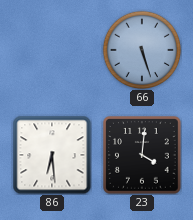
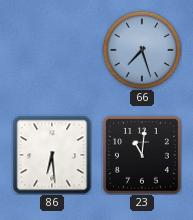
66: 5:27 -> 7:27
23: 4:01 -> 11:01
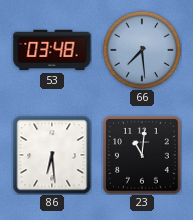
53: none -> 03:48
66: 7:27 -> 7:29
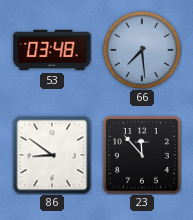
86: 6:29 -> 8:51
23: 11:01 -> 11:53
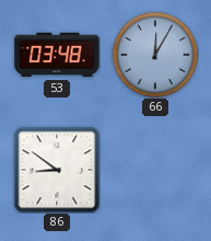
66: 7:29 -> 12:05
23: 11:53 -> none
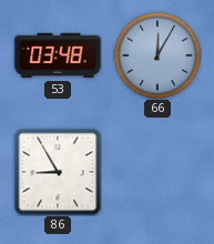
86: 8:51 -> 8:55
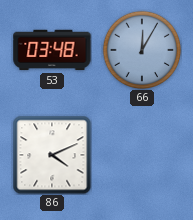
86: 8:55 -> 4:11
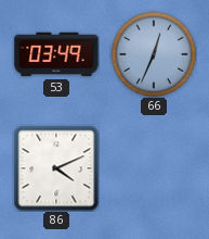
53: 03:48 -> 03:49
66: 12:05 -> 12:34
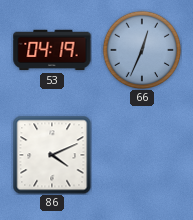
53: 03:49 -> 04:19
